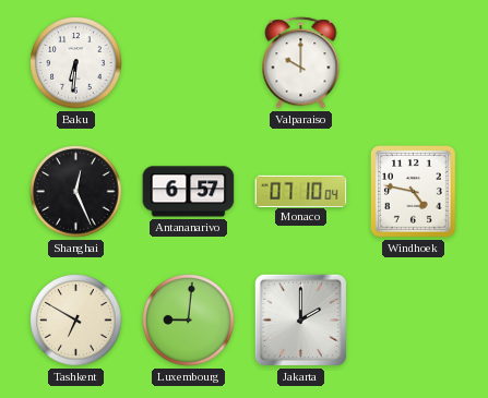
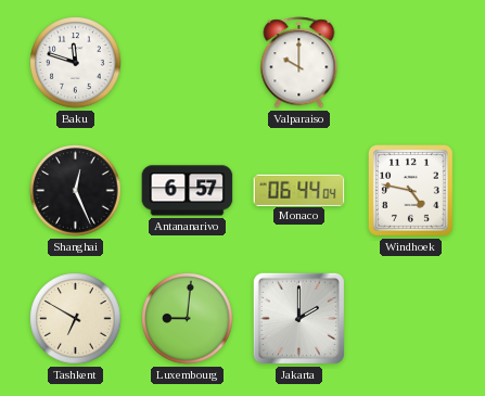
Baku: 6:31 -> 11:48
Monaco: 07:10 -> 06:44
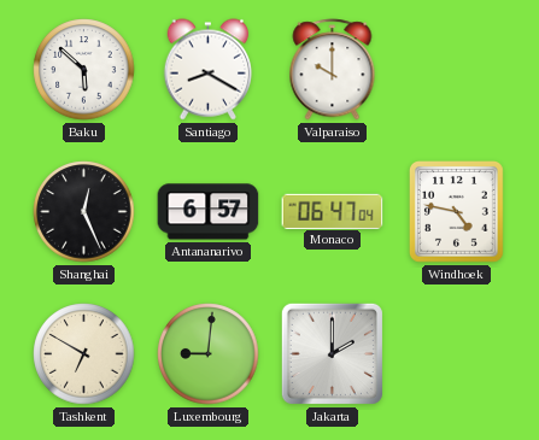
Baku: 11:48 -> 5:52
Santiago: none -> 8:20
Monaco: 06:44 -> 06:47
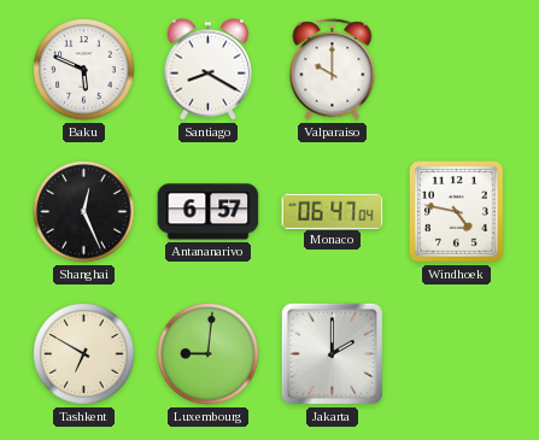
Baku: 5:52 -> 5:49
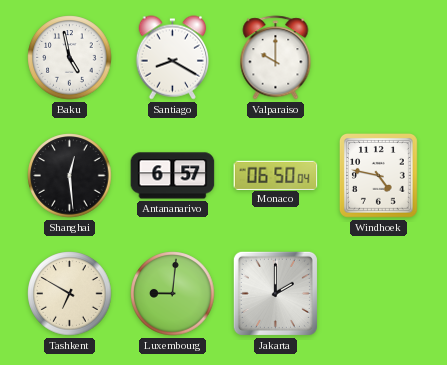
Baku: 5:49 -> 4:58
Shanghai: 12:26 -> 12:29
Monaco: 06:47 -> 06:50
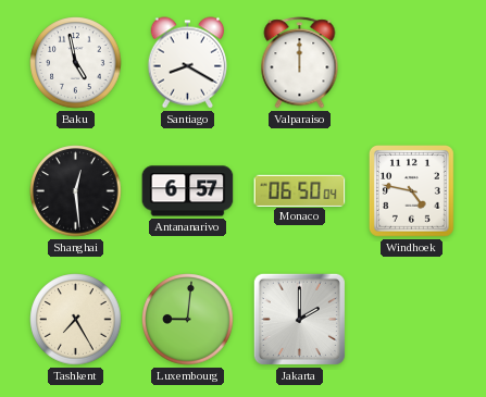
Valparaiso: 10:00 -> 12:00
Tashkent: 6:50 -> 7:25
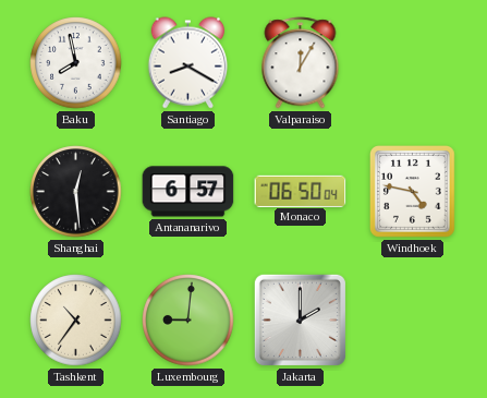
Baku: 4:58 -> 7:58
Valparaiso: 12:00 -> 12:05
Tashkent: 7:25 -> 10:36
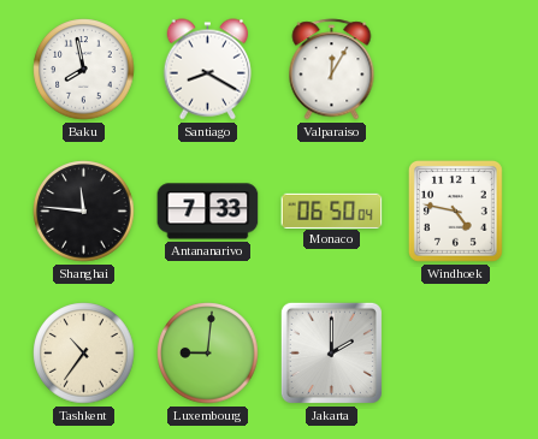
Shanghai: 12:29 -> 11:46
Antananarivo: 6:57 -> 7:33
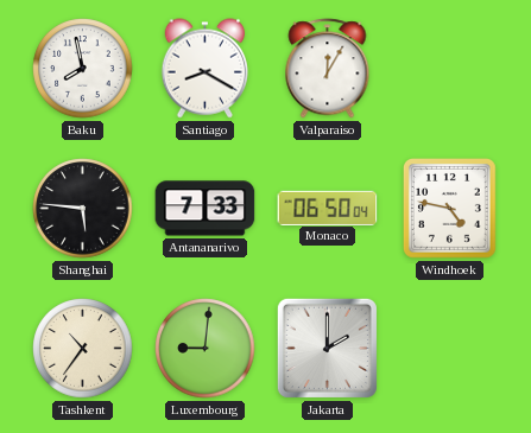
Shanghai: 11:46 -> 5:46
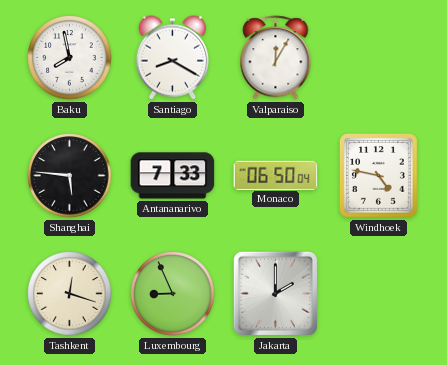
Tashkent: 10:36 -> 12:18
Luxembourg: 9:01 -> 8:56
